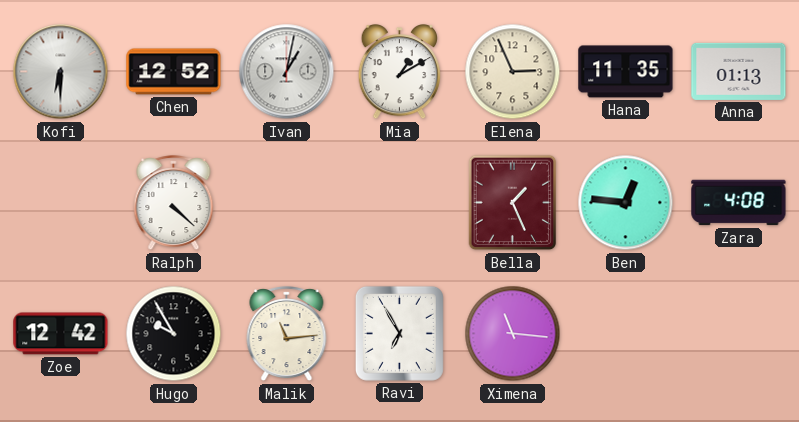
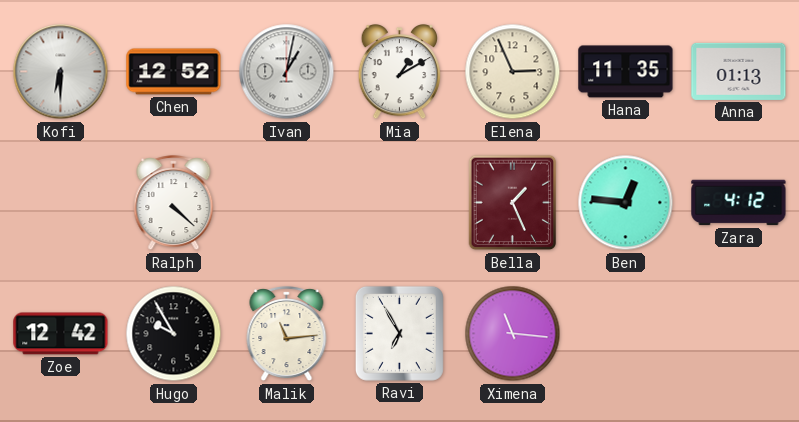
Zara: 4:08 -> 4:12
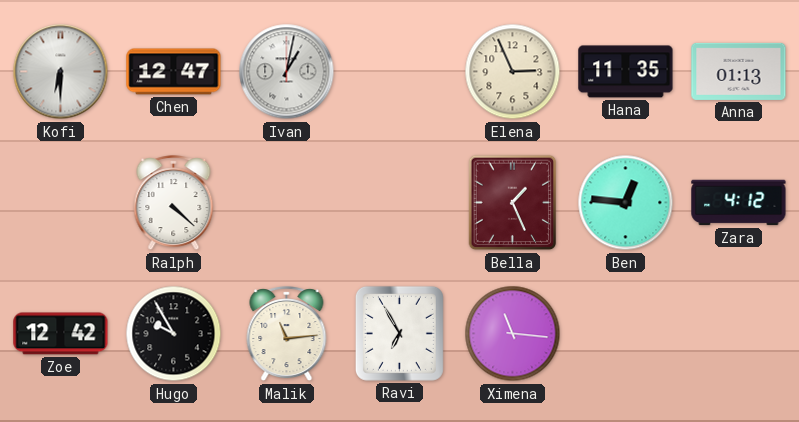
Chen: 12:52 -> 12:47
Mia: 1:10 -> none
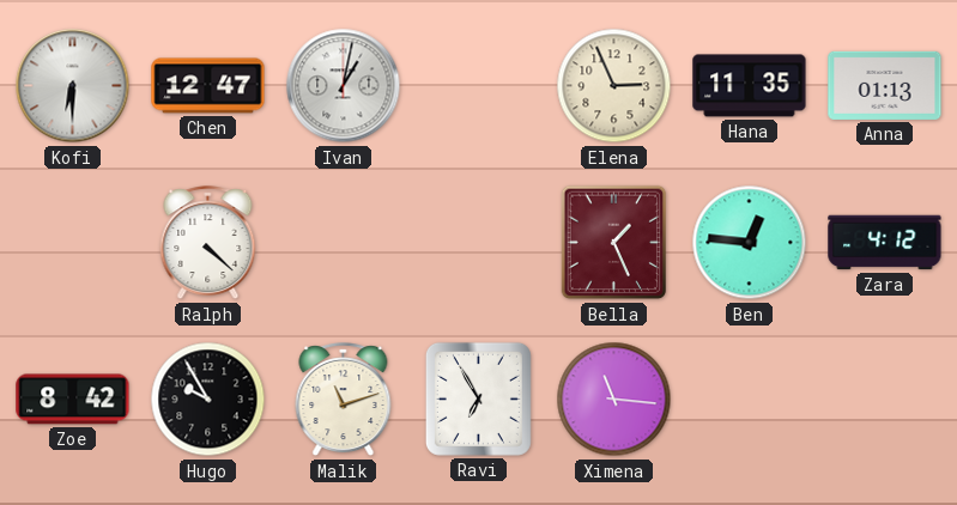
Zoe: 12:42 -> 8:42
Malik: 11:14 -> 11:12
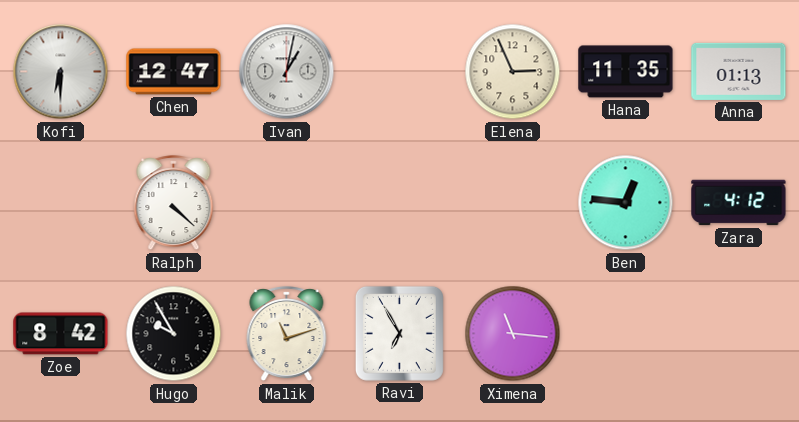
Bella: 1:26 -> none
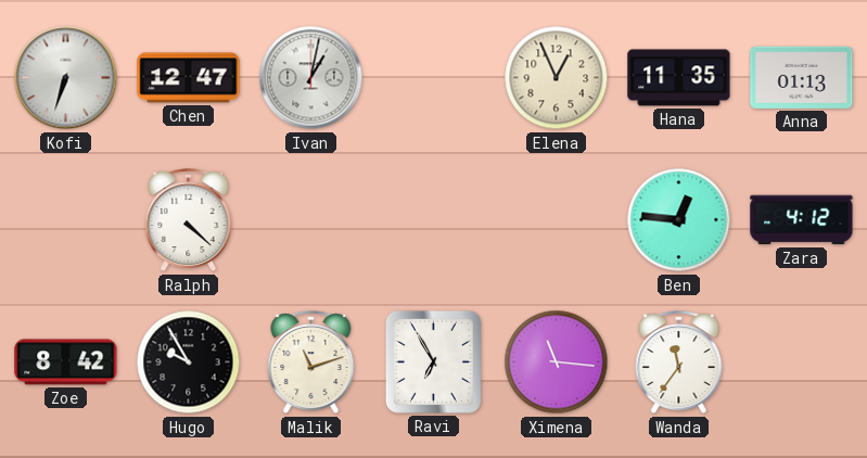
Kofi: 6:30 -> 6:33
Elena: 2:56 -> 12:56
Wanda: none -> 11:36
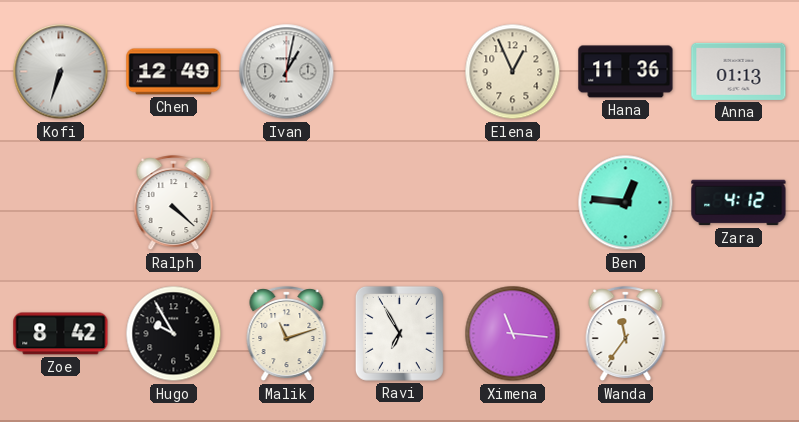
Chen: 12:47 -> 12:49
Hana: 11:35 -> 11:36
